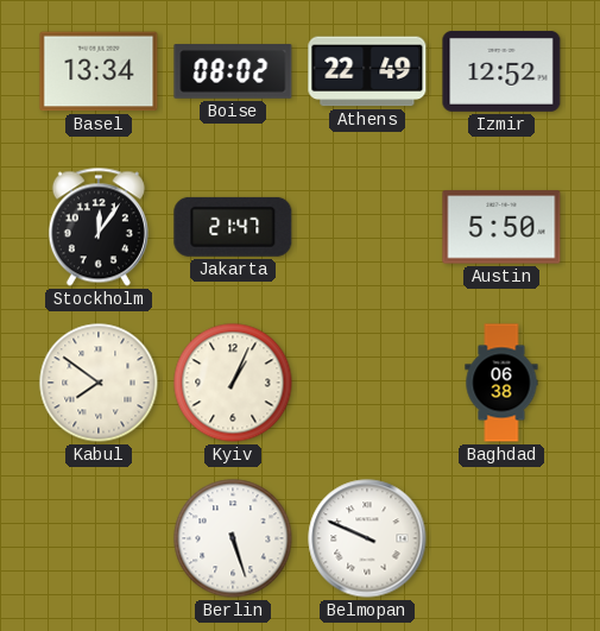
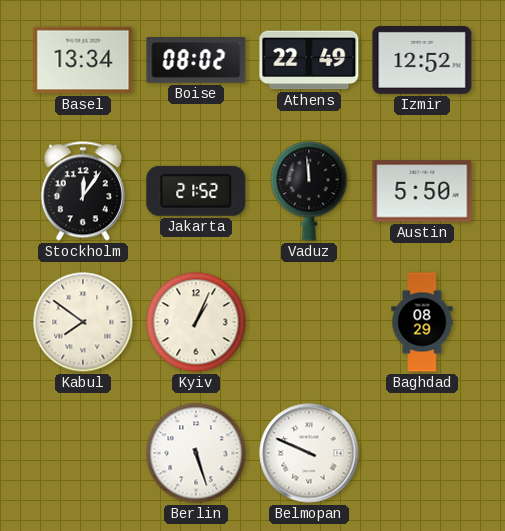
Jakarta: 21:47 -> 21:52
Vaduz: none -> 11:59
Baghdad: 06:38 -> 08:29
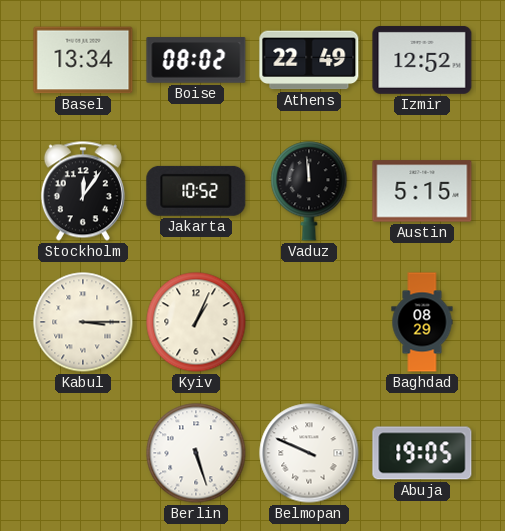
Jakarta: 21:52 -> 10:52
Austin: 5:50 -> 5:15
Kabul: 7:51 -> 3:15
Abuja: none -> 19:05
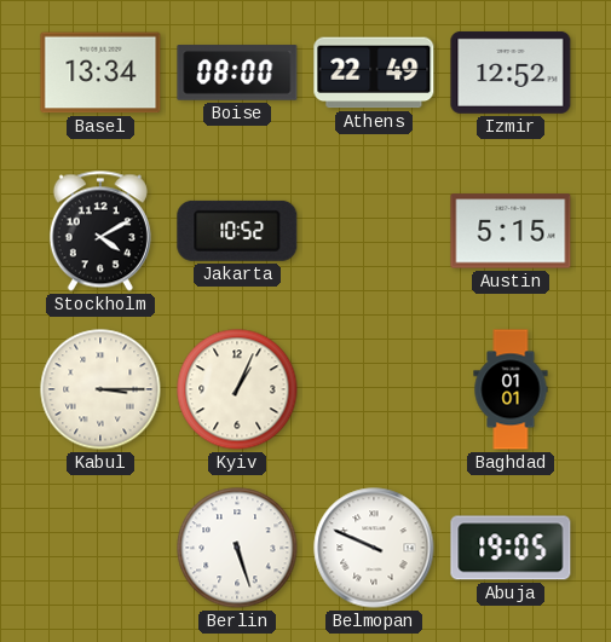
Boise: 08:02 -> 08:00
Stockholm: 12:06 -> 4:10
Vaduz: 11:59 -> none
Baghdad: 08:29 -> 01:01
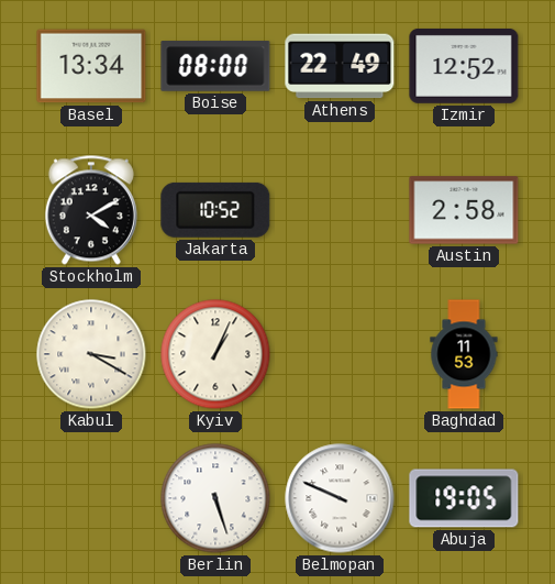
Austin: 5:15 -> 2:58
Kabul: 3:15 -> 3:20
Baghdad: 01:01 -> 11:53
